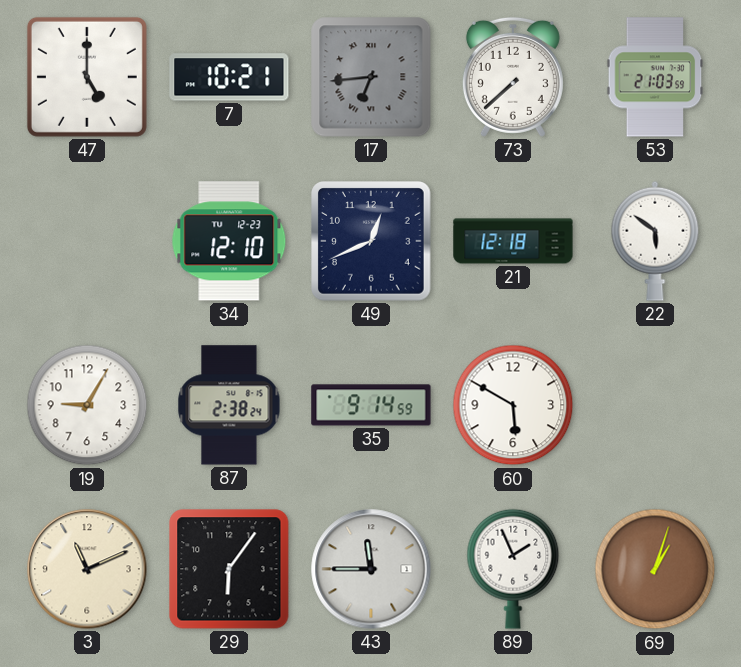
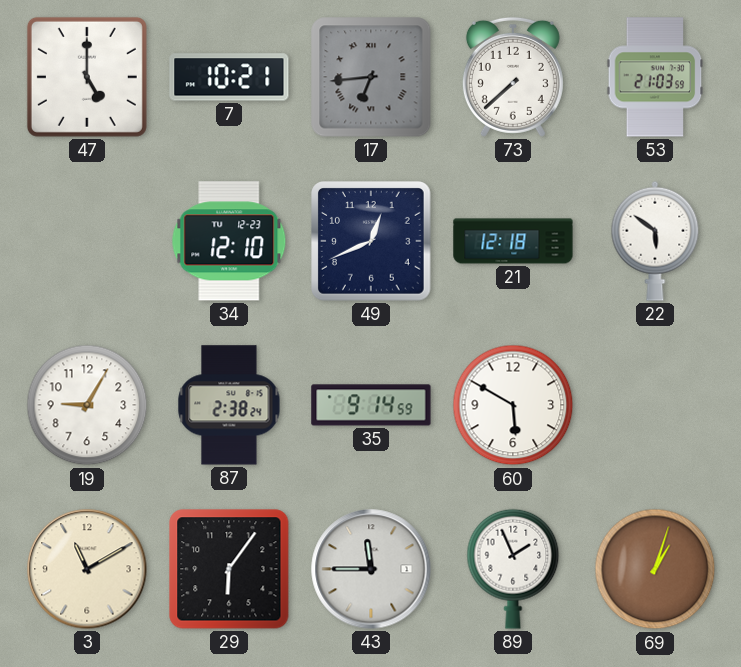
3: 11:11 -> 11:10
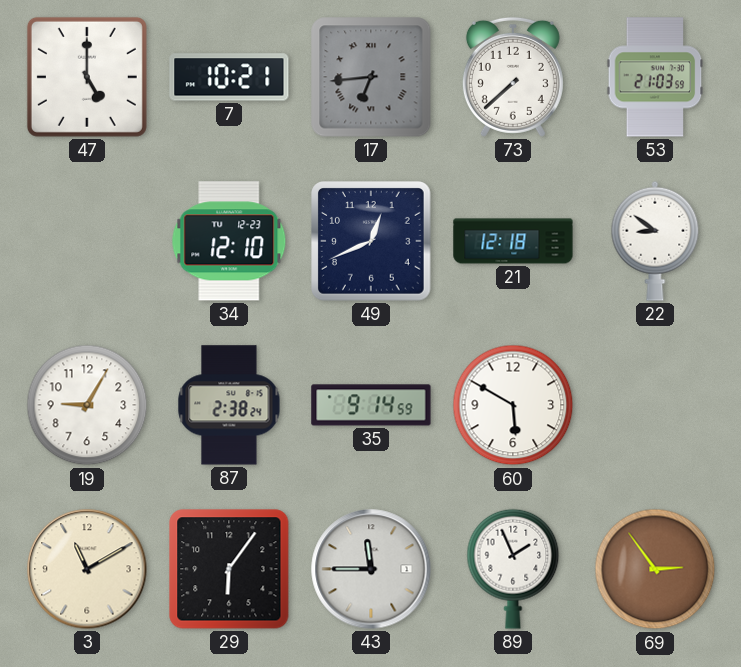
22: 5:51 -> 8:51
69: 1:03 -> 2:54
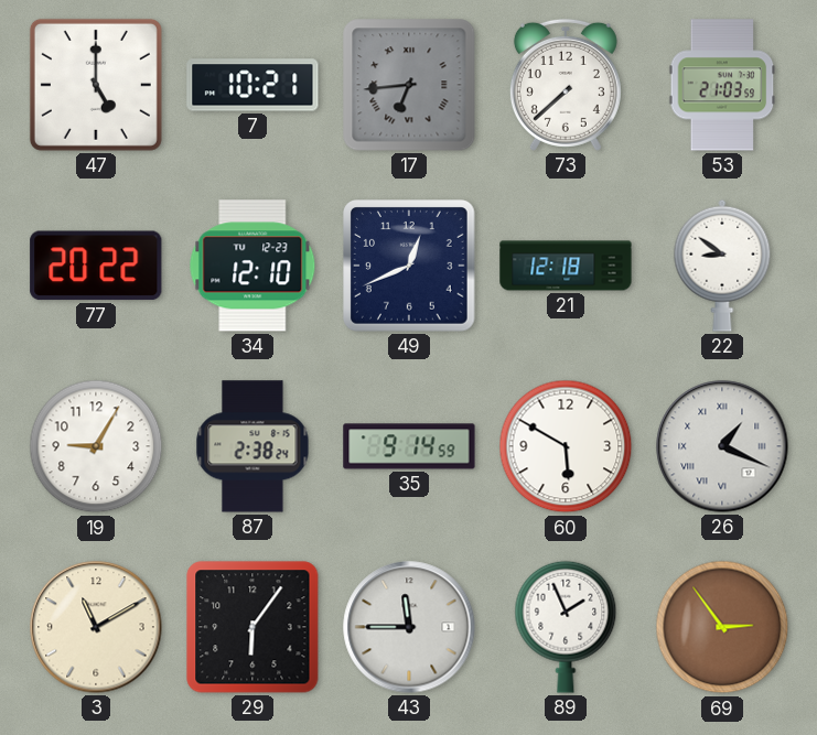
77: none -> 20:22
26: none -> 1:19
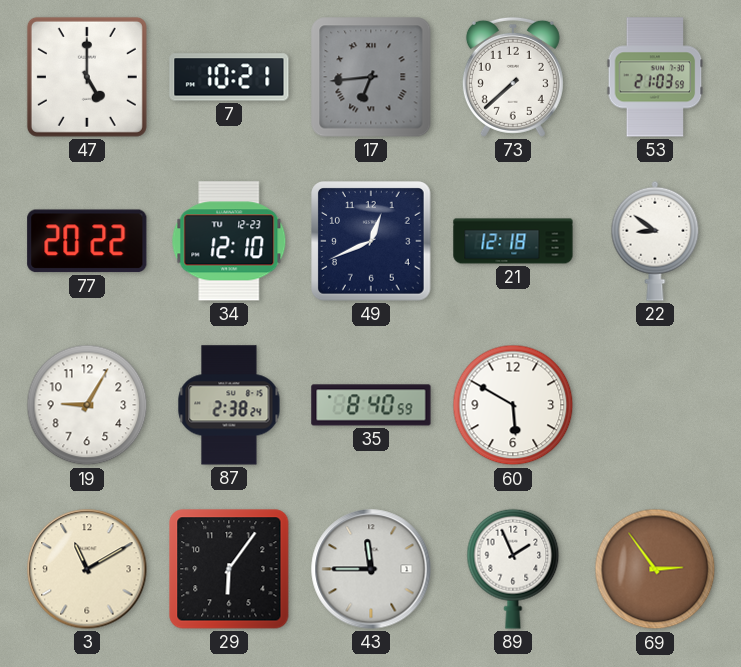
35: 9:14 -> 8:40
26: 1:19 -> none
